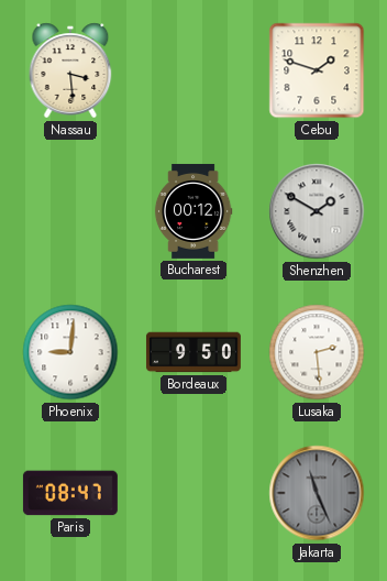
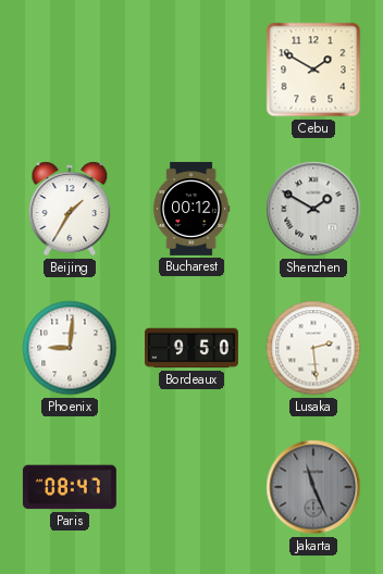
Nassau: 3:29 -> none
Cebu: 1:48 -> 1:50
Beijing: none -> 1:35
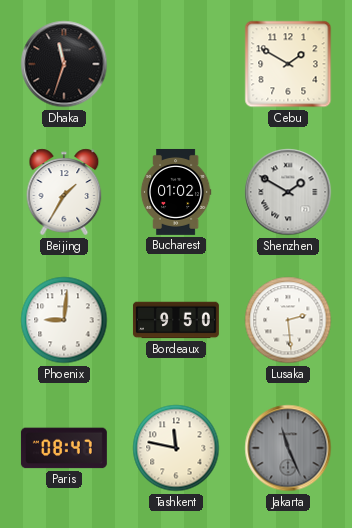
Dhaka: none -> 11:33
Bucharest: 00:12 -> 01:02
Tashkent: none -> 11:47
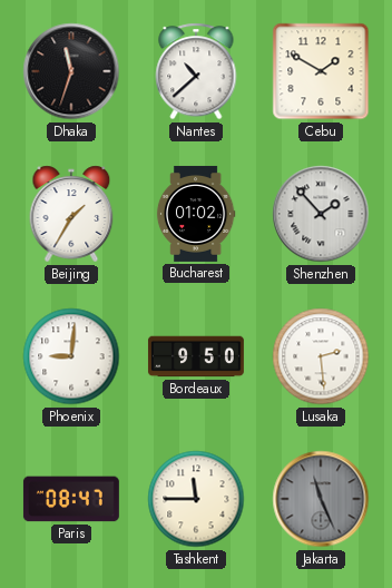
Nantes: none -> 10:38
Shenzhen: 1:50 -> 1:53
Tashkent: 11:47 -> 11:45
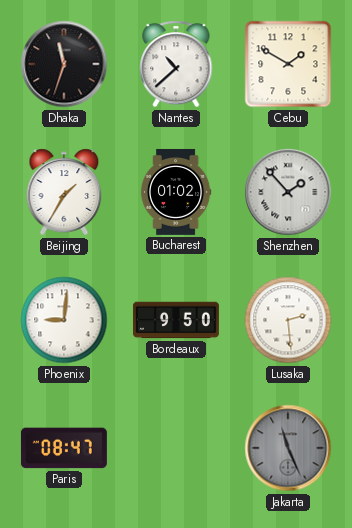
Tashkent: 11:45 -> none
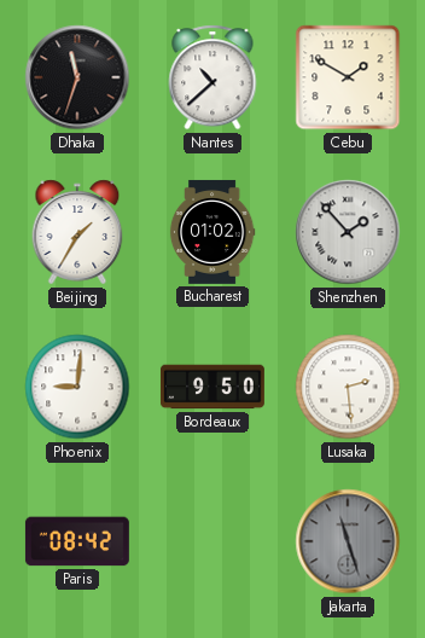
Paris: 08:47 -> 08:42
Jakarta: 11:26 -> 11:27
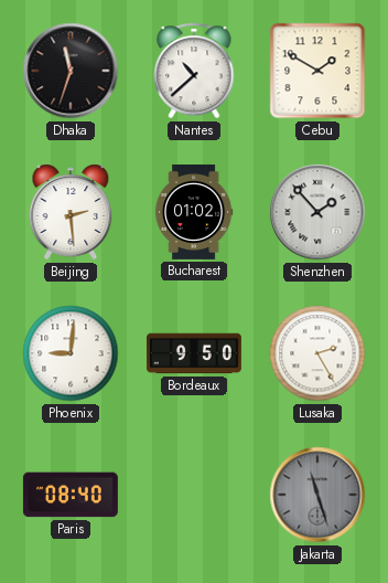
Beijing: 1:35 -> 2:29
Lusaka: 2:29 -> 2:25
Paris: 08:42 -> 08:40
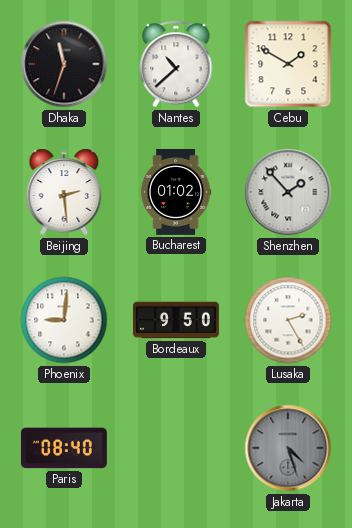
Jakarta: 11:27 -> 4:27
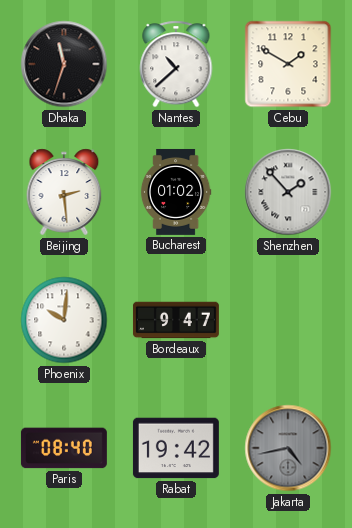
Phoenix: 9:01 -> 10:01
Bordeaux: 9:50 -> 9:47
Lusaka: 2:25 -> none
Rabat: none -> 19:42
Jakarta: 4:27 -> 4:43
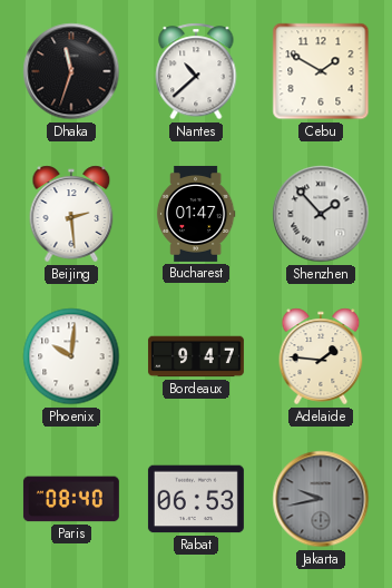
Bucharest: 01:02 -> 01:47
Adelaide: none -> 1:46
Rabat: 19:42 -> 06:53
Jakarta: 4:43 -> 9:43
